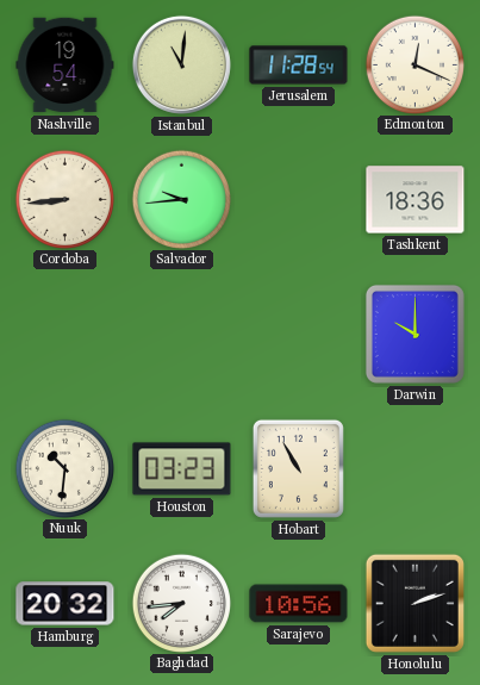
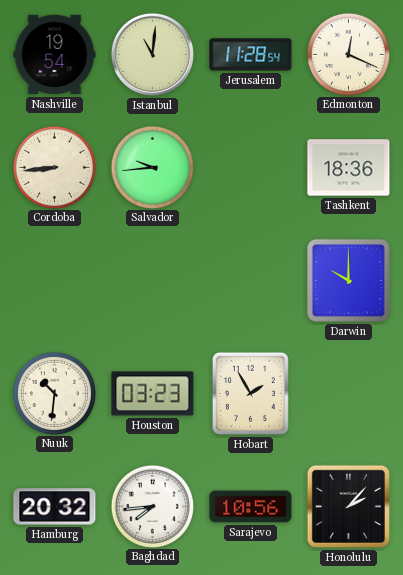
Hobart: 10:55 -> 1:55
Honolulu: 2:12 -> 2:07
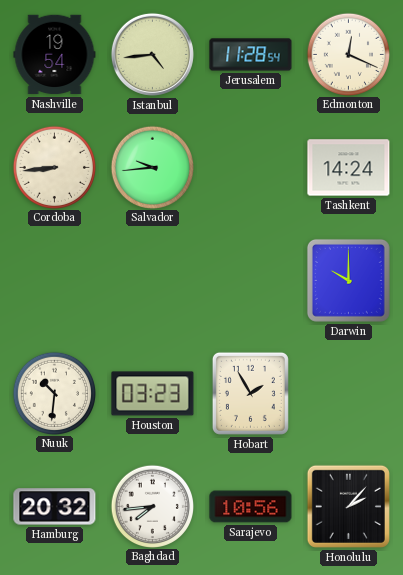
Istanbul: 11:01 -> 4:44
Tashkent: 18:36 -> 14:24
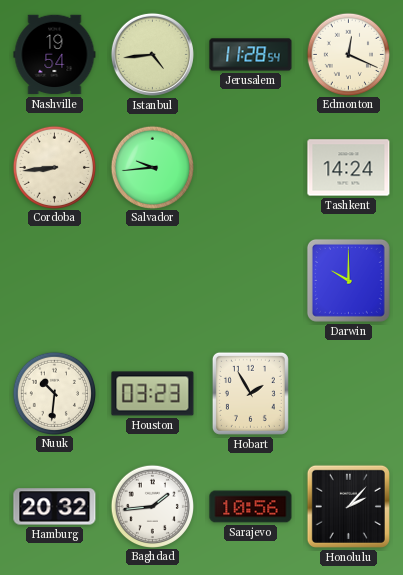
Baghdad: 7:44 -> 1:44
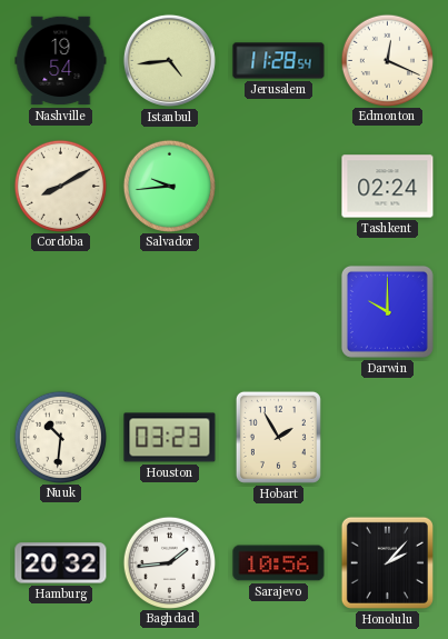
Cordoba: 8:44 -> 8:10
Tashkent: 14:24 -> 02:24
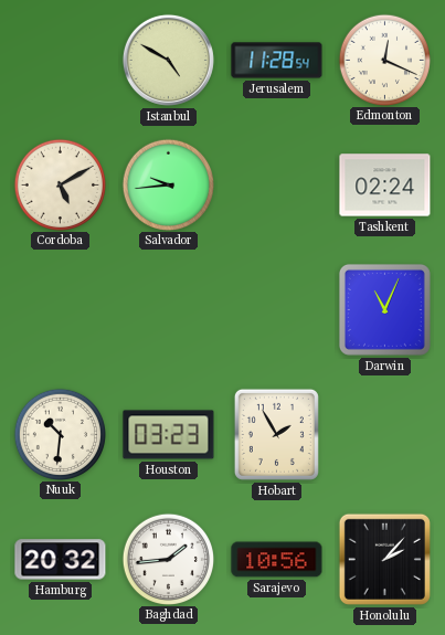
Nashville: 19:54 -> none
Istanbul: 4:44 -> 4:50
Cordoba: 8:10 -> 5:10
Darwin: 10:00 -> 11:04
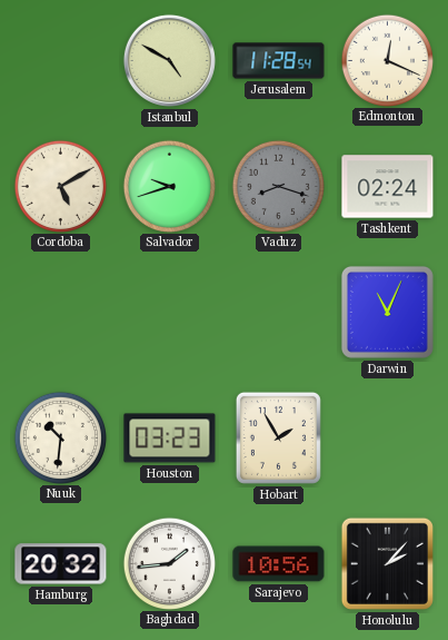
Salvador: 9:44 -> 9:42
Vaduz: none -> 8:18
